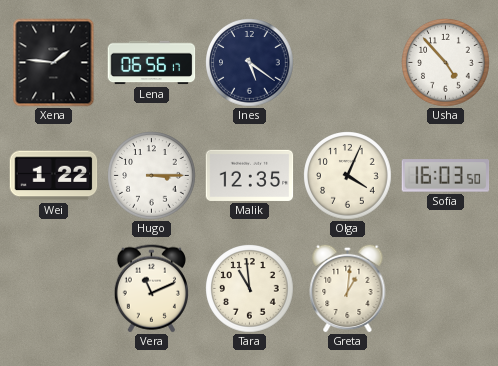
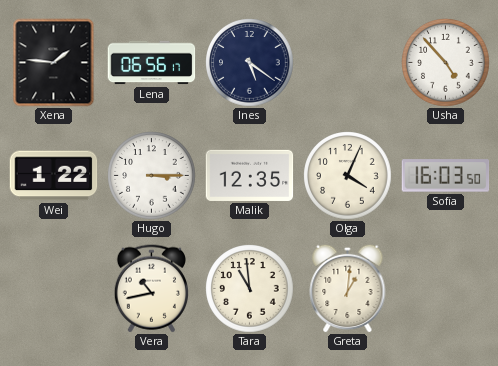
Vera: 11:11 -> 10:43
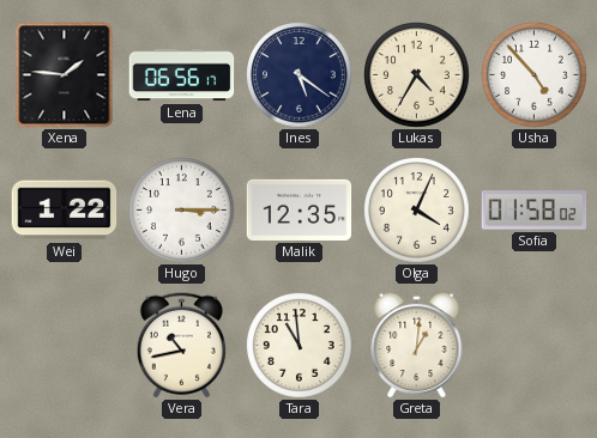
Lukas: none -> 4:35
Sofia: 16:03 -> 01:58
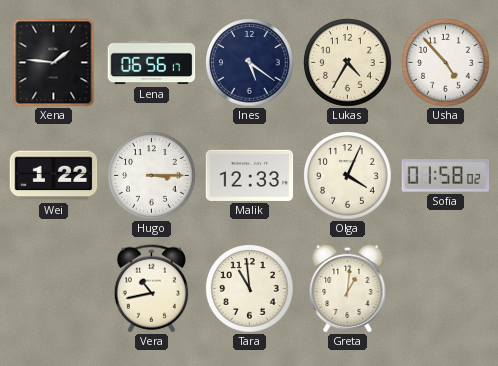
Malik: 12:35 -> 12:33
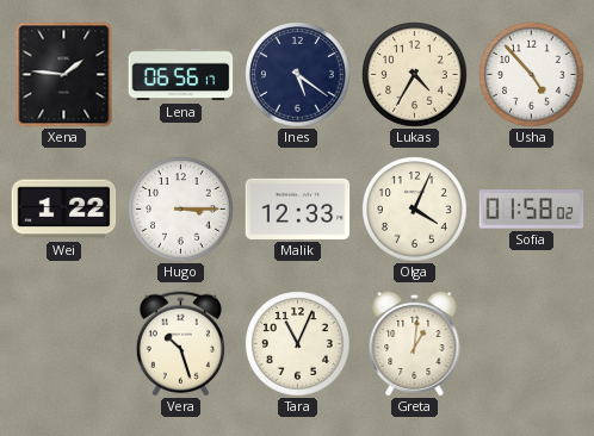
Vera: 10:43 -> 10:27
Tara: 10:59 -> 11:04
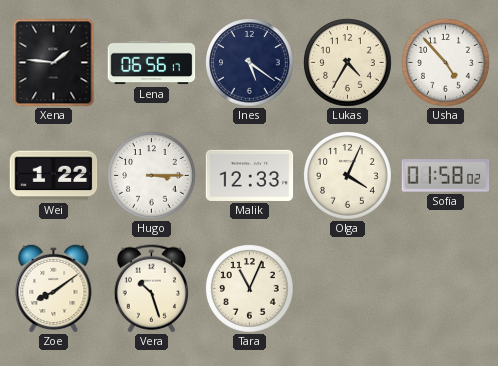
Zoe: none -> 8:09
Greta: 1:01 -> none
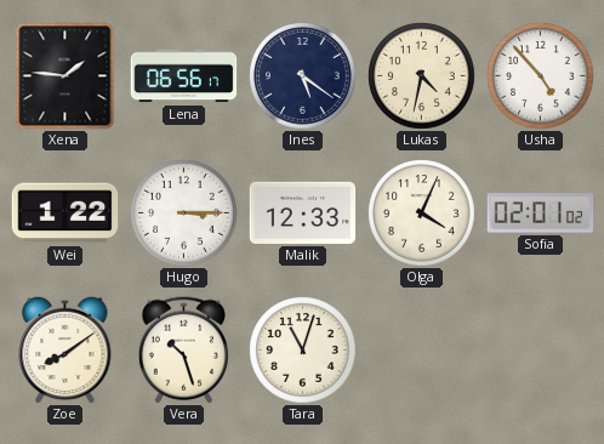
Lukas: 4:35 -> 4:32
Sofia: 01:58 -> 02:01
Tara: 11:04 -> 11:03
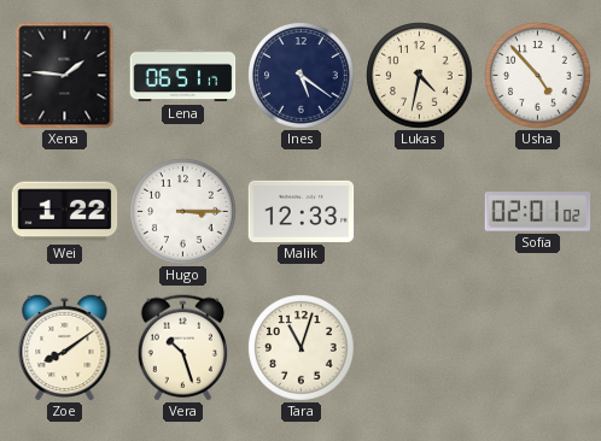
Lena: 06:56 -> 06:51
Olga: 4:04 -> none
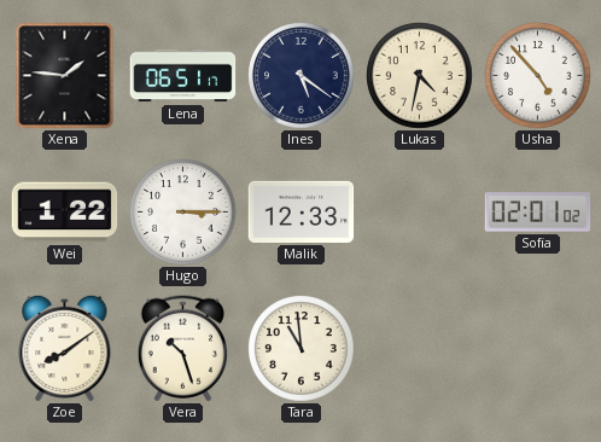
Tara: 11:03 -> 10:59
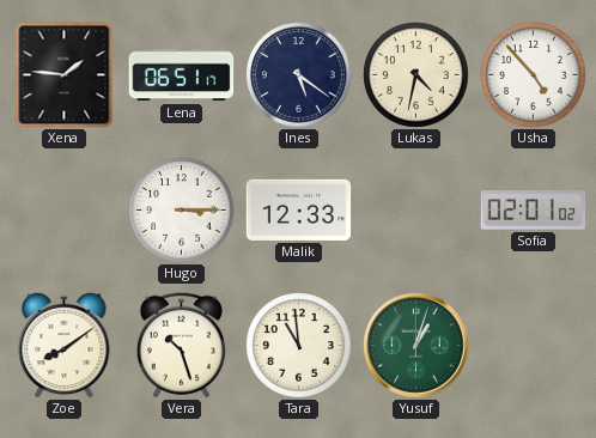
Wei: 1:22 -> none
Yusuf: none -> 1:03
